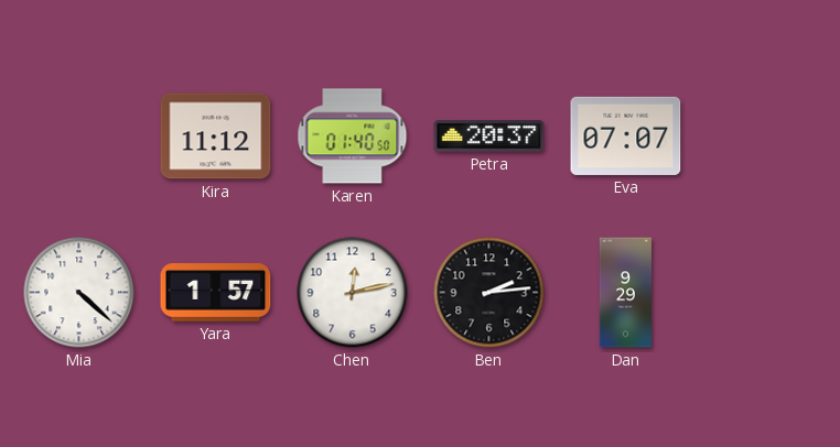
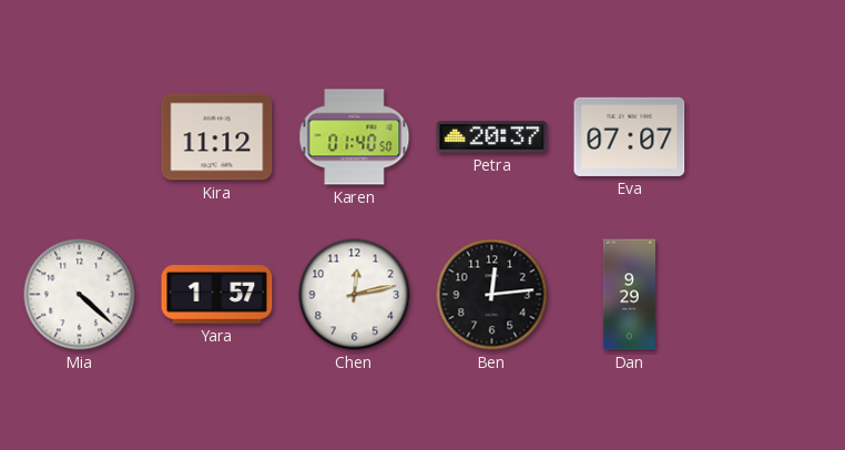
Ben: 2:14 -> 12:14
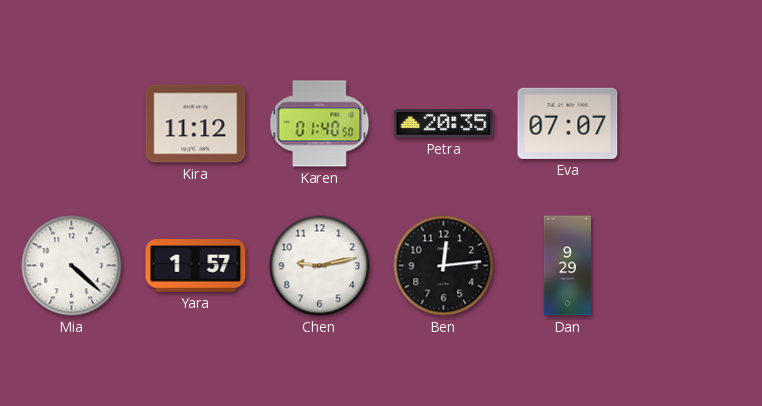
Petra: 20:37 -> 20:35
Chen: 12:13 -> 9:13
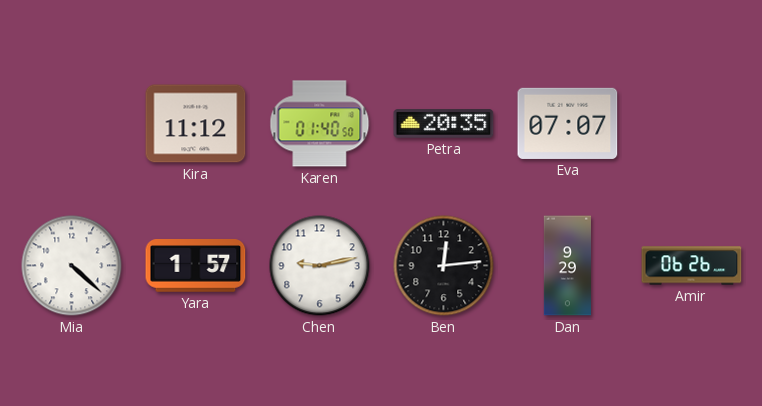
Amir: none -> 06:26
